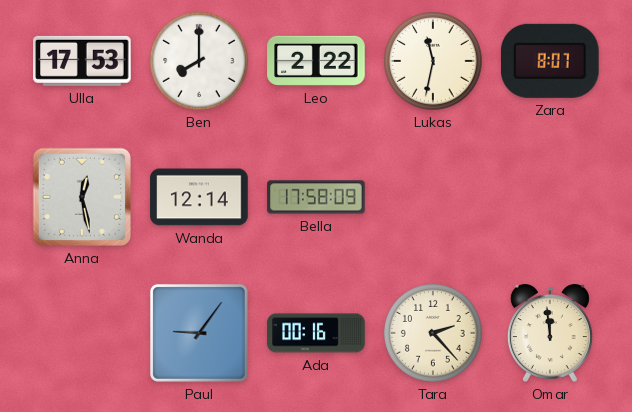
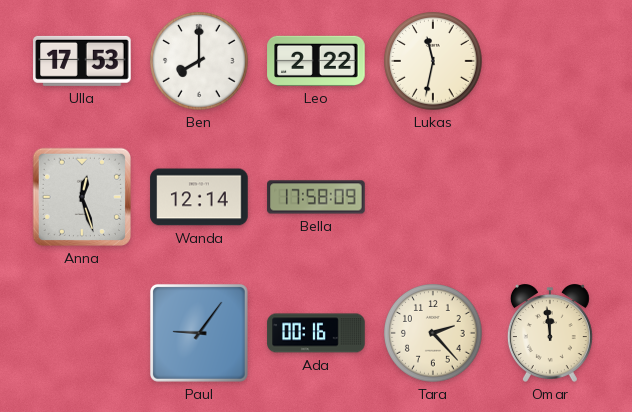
Zara: 8:07 -> none
Anna: 12:28 -> 12:27
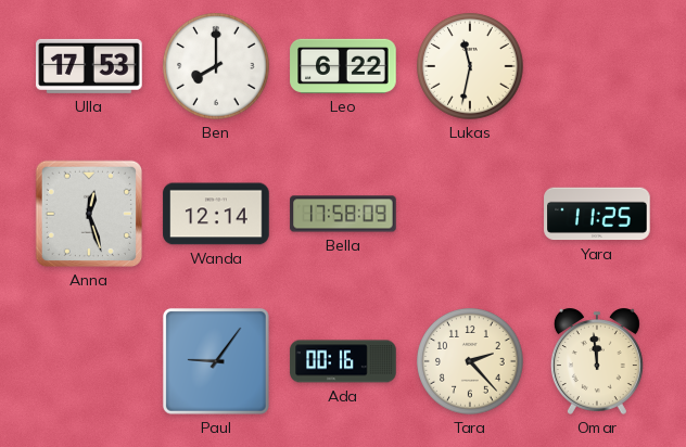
Leo: 2:22 -> 6:22
Yara: none -> 11:25
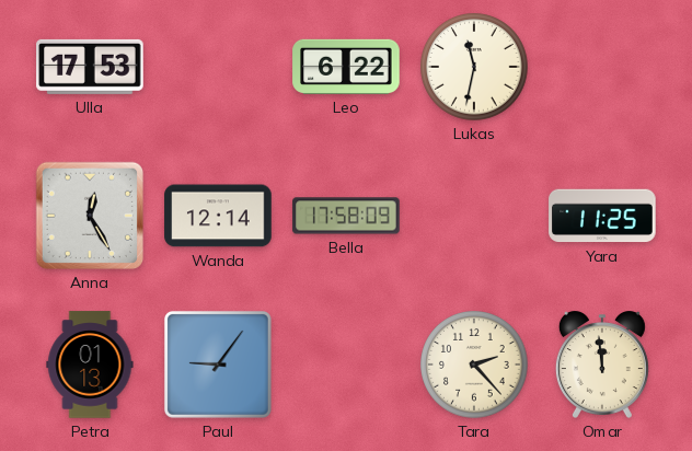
Ben: 8:00 -> none
Anna: 12:27 -> 12:25
Petra: none -> 01:13
Ada: 00:16 -> none
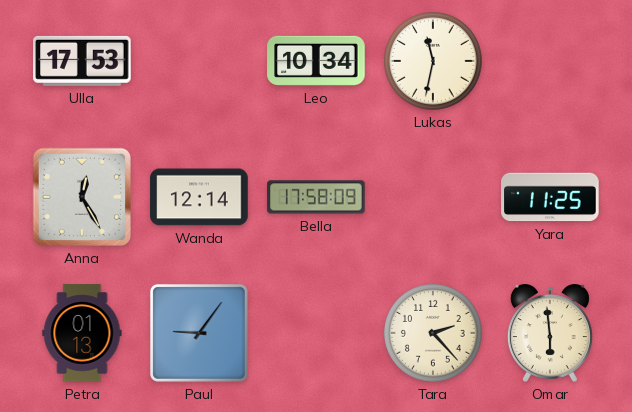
Leo: 6:22 -> 10:34
Omar: 11:59 -> 5:59
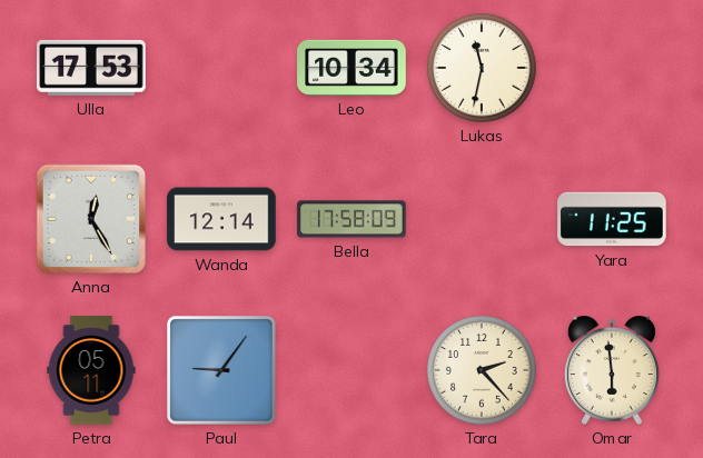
Petra: 01:13 -> 05:11
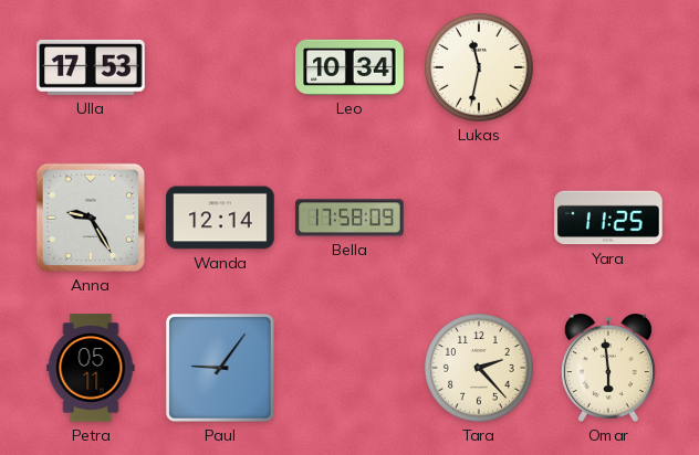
Anna: 12:25 -> 9:25
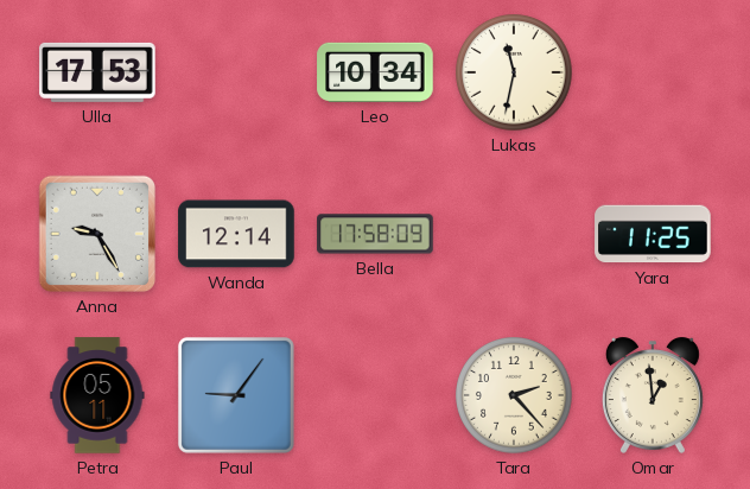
Omar: 5:59 -> 12:59
